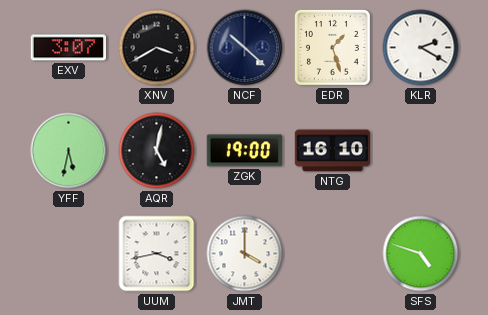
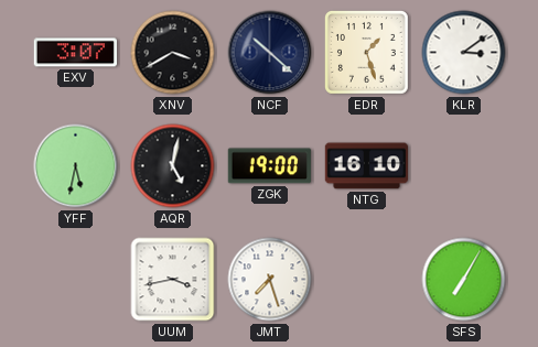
KLR: 2:20 -> 3:09
JMT: 4:00 -> 7:27
SFS: 4:48 -> 7:05
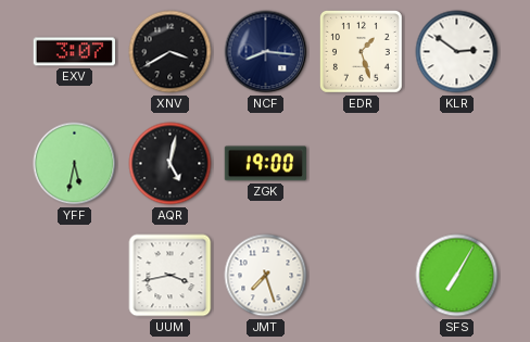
NCF: 10:22 -> 8:16
KLR: 3:09 -> 2:51
NTG: 16:10 -> none
